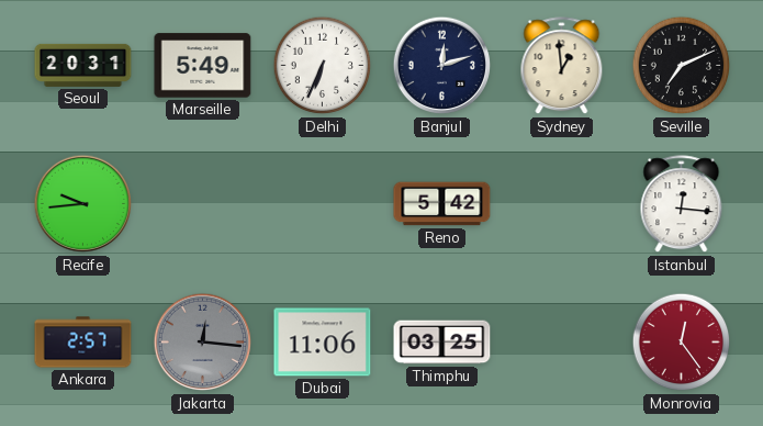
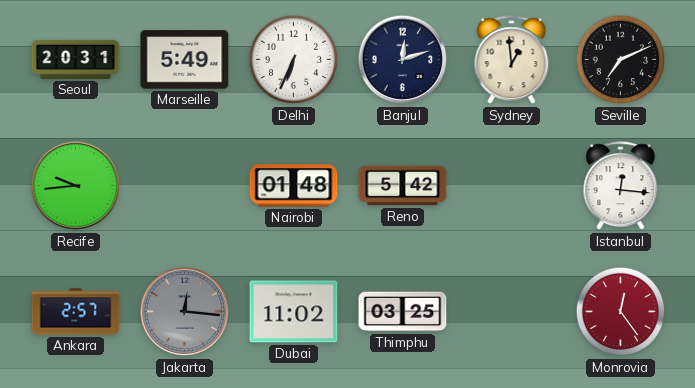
Nairobi: none -> 01:48
Dubai: 11:06 -> 11:02
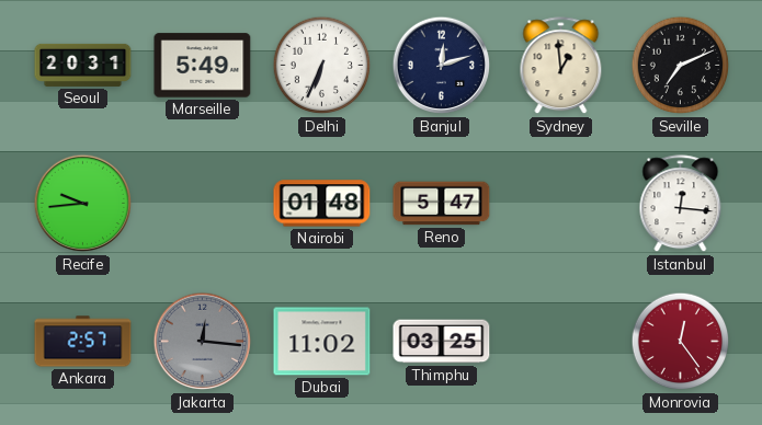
Reno: 5:42 -> 5:47
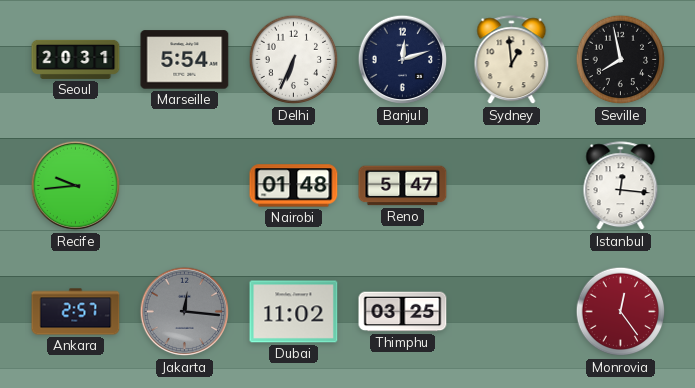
Marseille: 5:49 -> 5:54
Seville: 7:11 -> 7:58
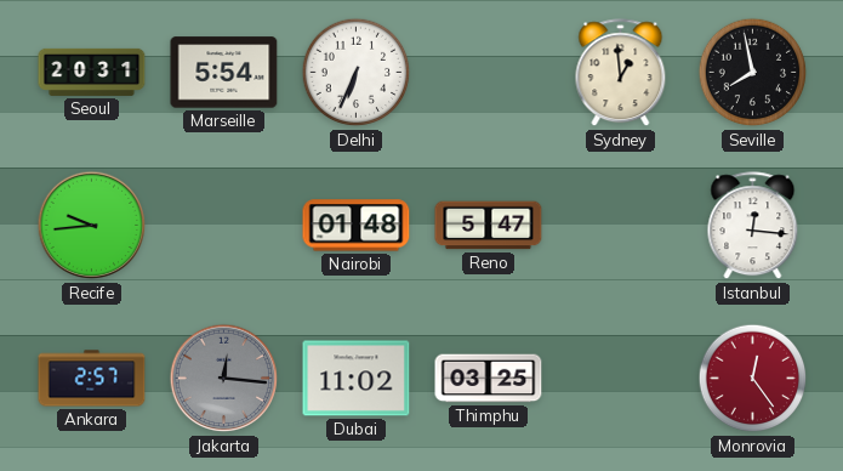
Banjul: 12:12 -> none
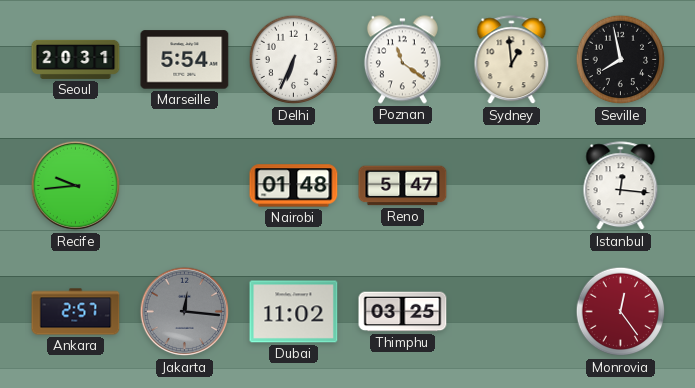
Poznan: none -> 11:21
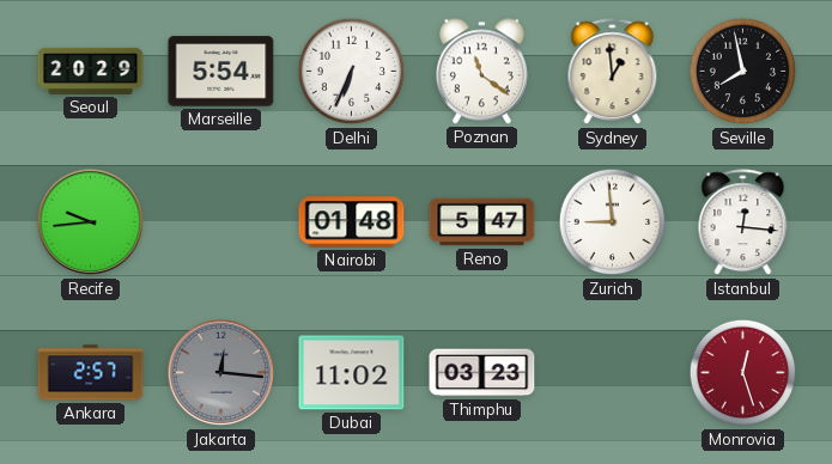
Seoul: 20:31 -> 20:29
Zurich: none -> 8:59
Thimphu: 03:25 -> 03:23
Monrovia: 12:24 -> 12:27
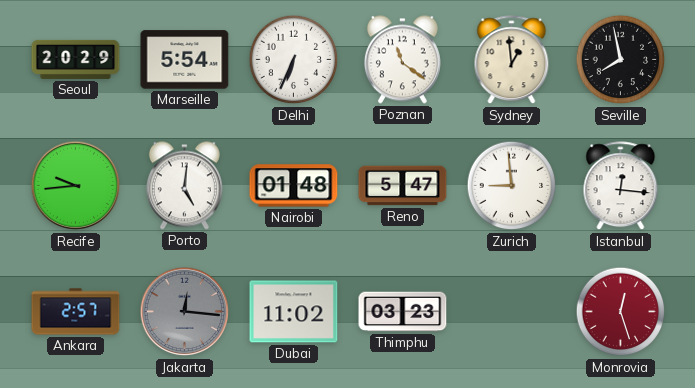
Porto: none -> 5:01
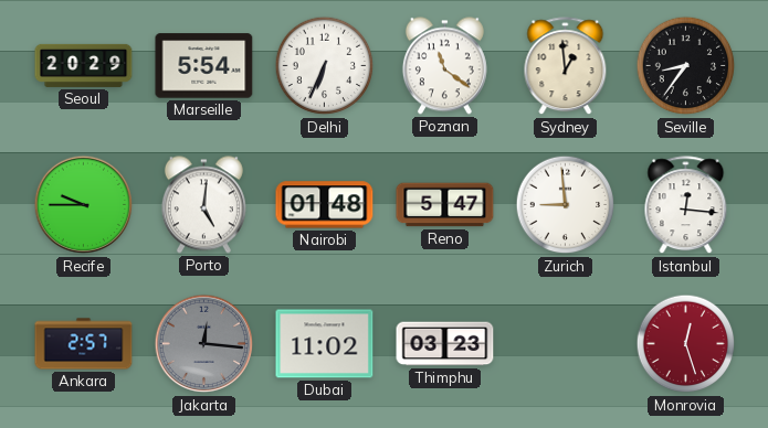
Seville: 7:58 -> 8:36
Recife: 9:44 -> 9:45
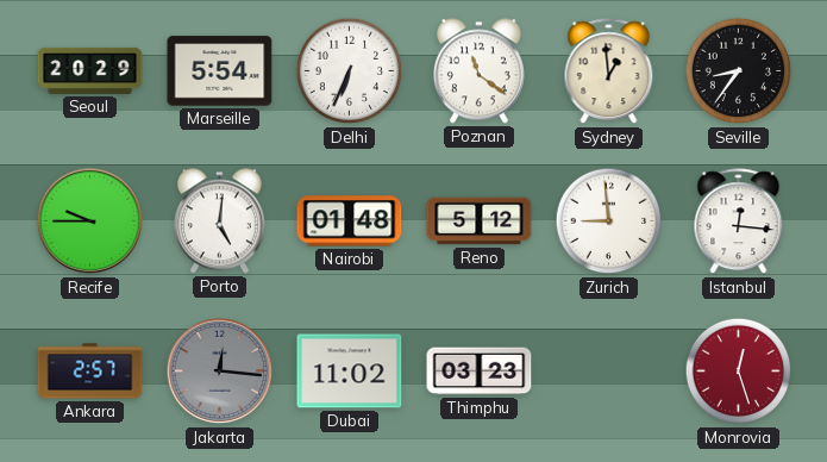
Reno: 5:47 -> 5:12
